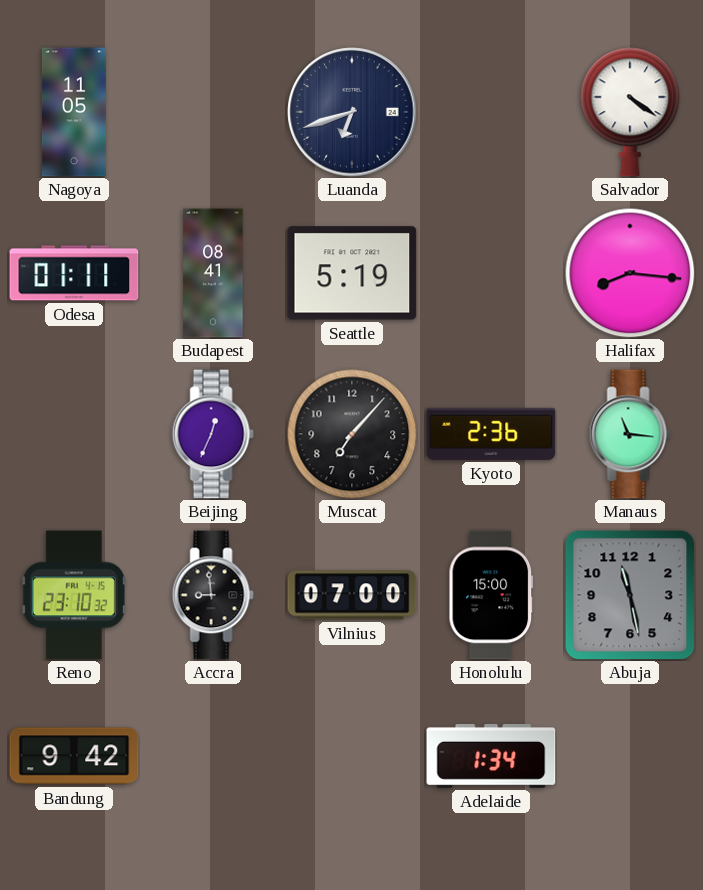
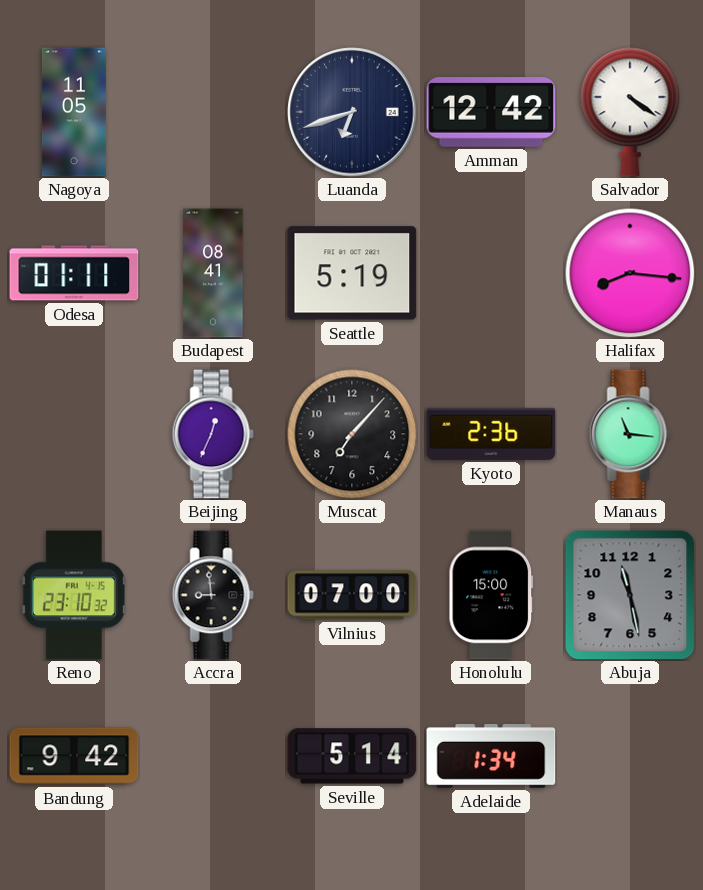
Amman: none -> 12:42
Seville: none -> 5:14
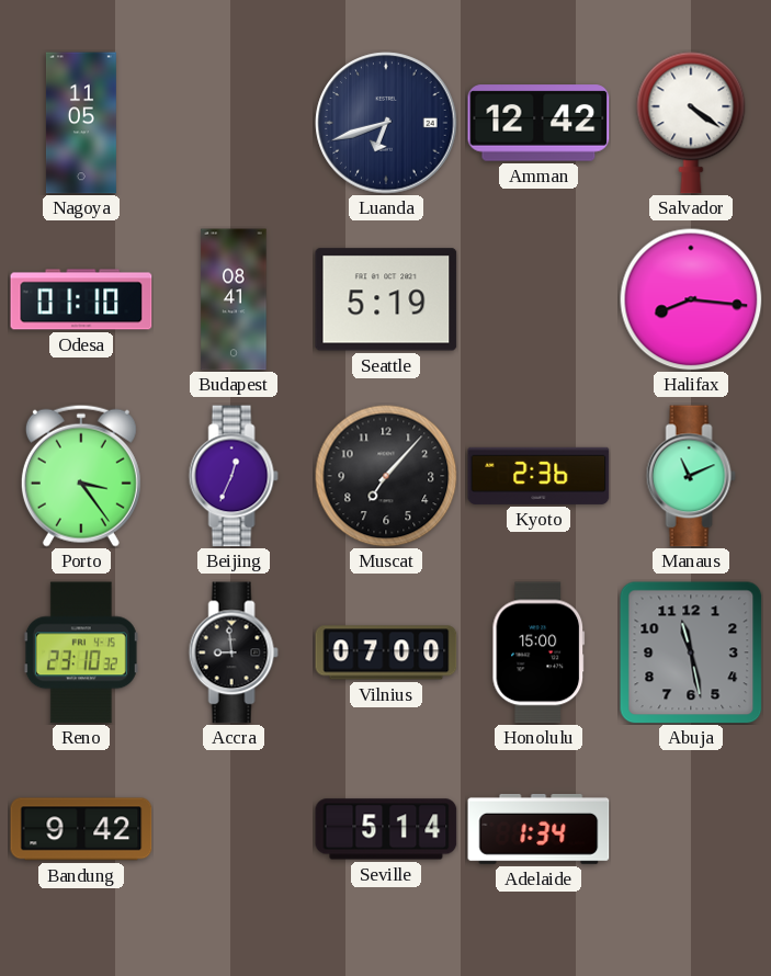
Odesa: 01:11 -> 01:10
Porto: none -> 3:24
Manaus: 11:16 -> 11:11
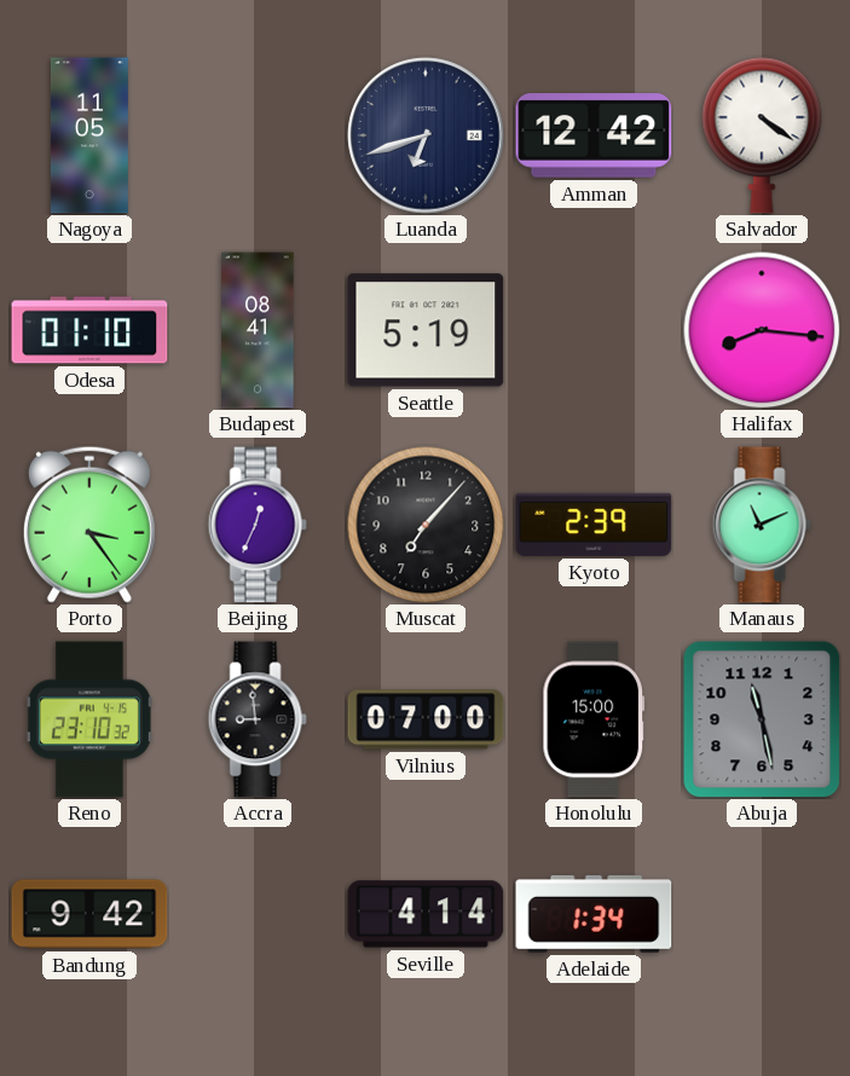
Kyoto: 2:36 -> 2:39
Seville: 5:14 -> 4:14
